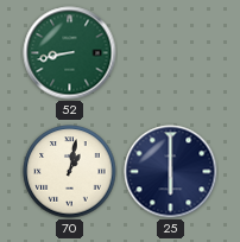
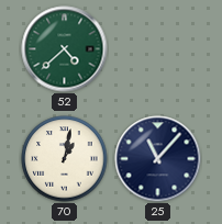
52: 8:43 -> 4:38
25: 6:00 -> 11:07
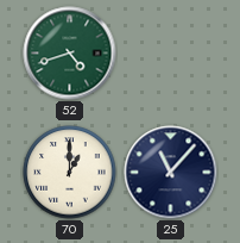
52: 4:38 -> 4:42
70: 1:02 -> 1:00
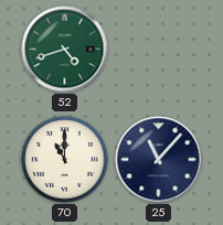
70: 1:00 -> 11:00
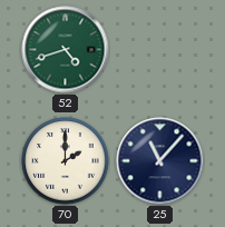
70: 11:00 -> 2:00
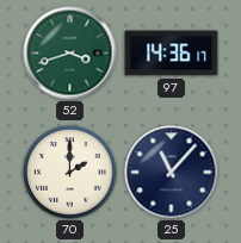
52: 4:42 -> 3:42
97: none -> 14:36
